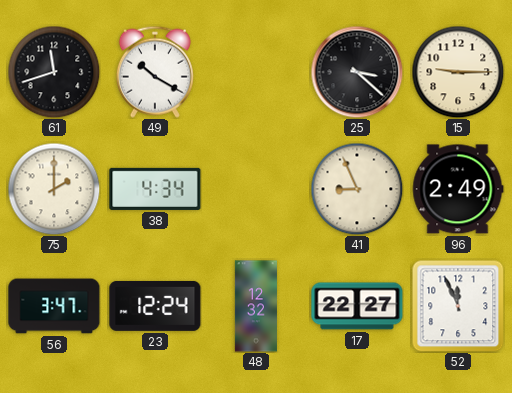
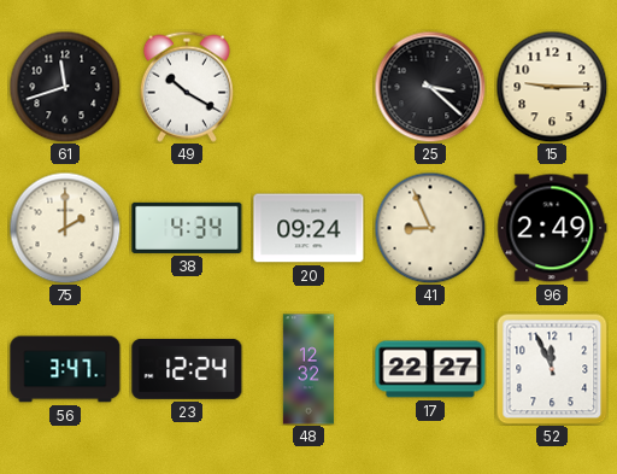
20: none -> 09:24
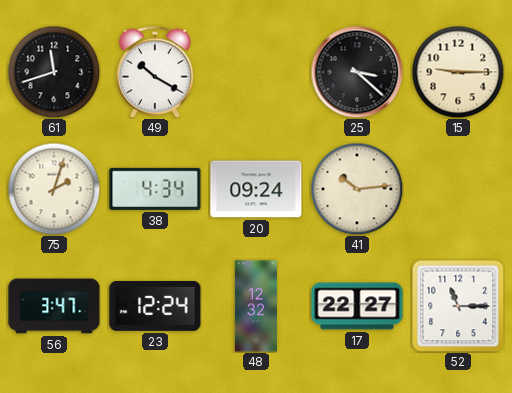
75: 2:00 -> 2:03
41: 8:56 -> 10:14
96: 2:49 -> none
52: 11:56 -> 11:15
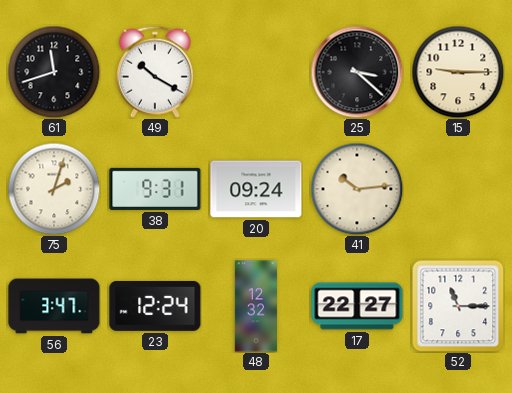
38: 4:34 -> 9:31
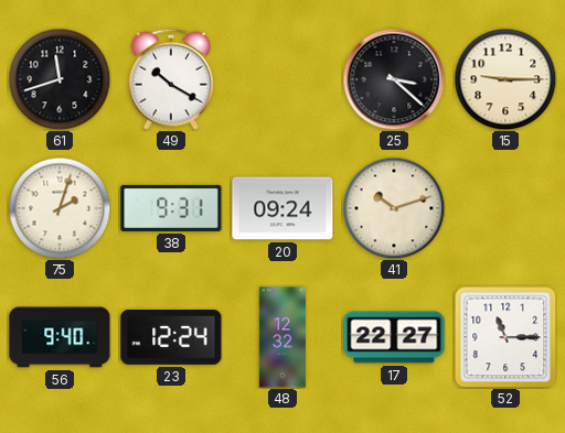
41: 10:14 -> 10:12
56: 3:47 -> 9:40
